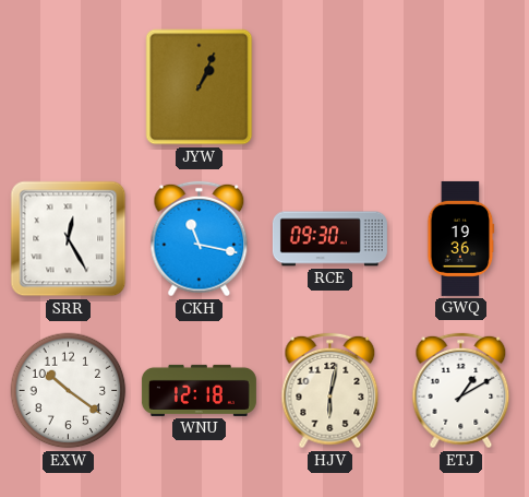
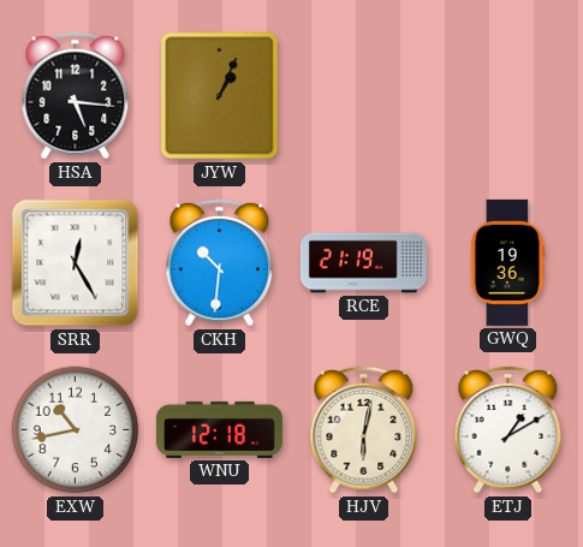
HSA: none -> 5:16
CKH: 11:17 -> 10:31
RCE: 09:30 -> 21:19
EXW: 10:21 -> 10:43
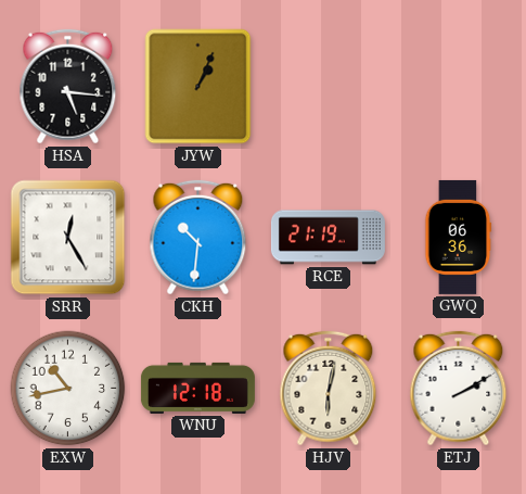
GWQ: 19:36 -> 06:36
ETJ: 1:10 -> 2:10
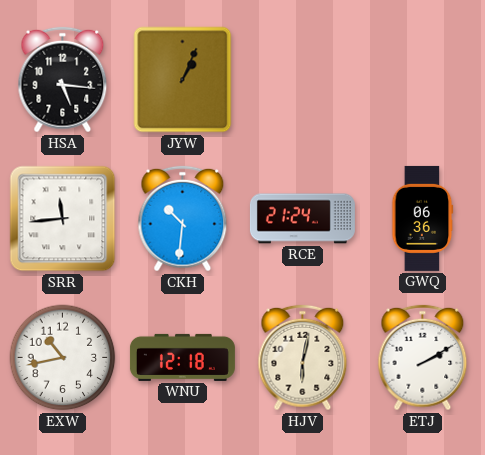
SRR: 12:25 -> 11:44
RCE: 21:19 -> 21:24
